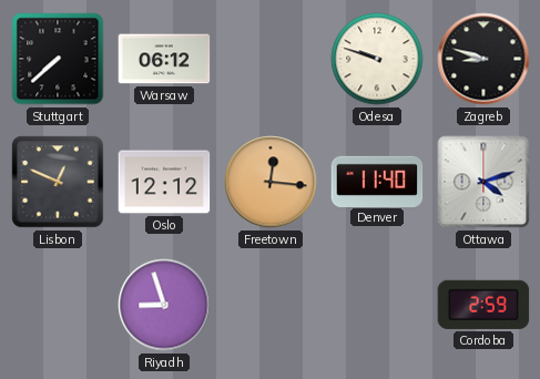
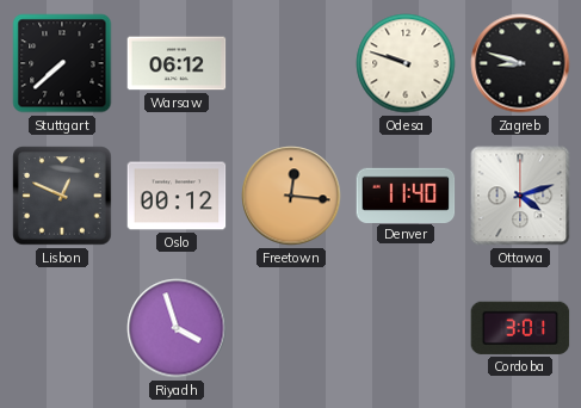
Oslo: 12:12 -> 00:12
Riyadh: 8:57 -> 3:57
Cordoba: 2:59 -> 3:01
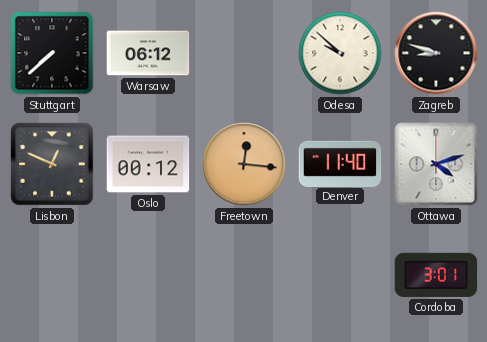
Odesa: 9:48 -> 9:52
Riyadh: 3:57 -> none
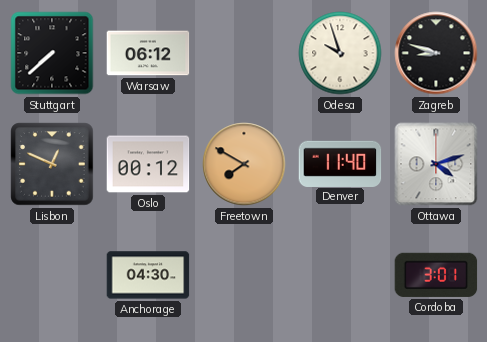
Odesa: 9:52 -> 9:57
Freetown: 12:16 -> 7:50
Anchorage: none -> 04:30
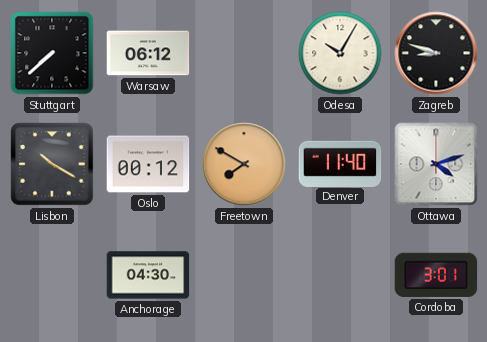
Odesa: 9:57 -> 10:05
Lisbon: 12:49 -> 10:20
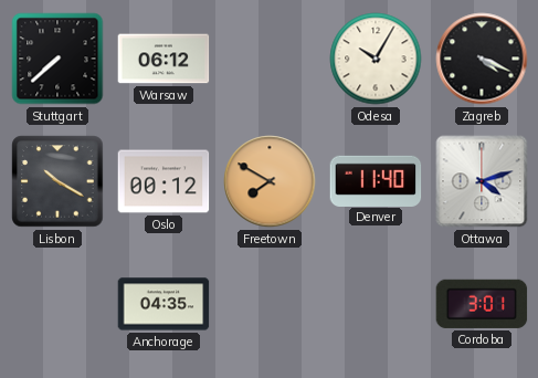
Zagreb: 8:48 -> 4:19
Anchorage: 04:30 -> 04:35
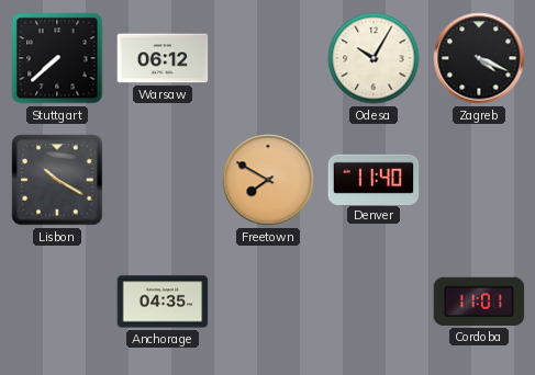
Oslo: 00:12 -> none
Ottawa: 4:12 -> none
Cordoba: 3:01 -> 11:01
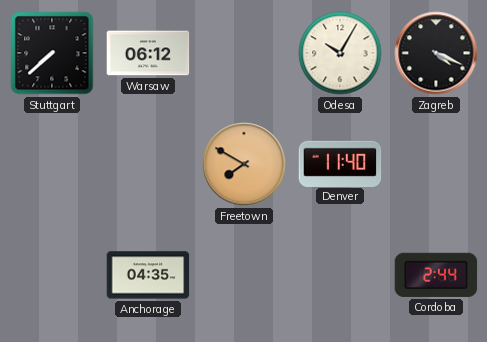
Lisbon: 10:20 -> none
Cordoba: 11:01 -> 2:44
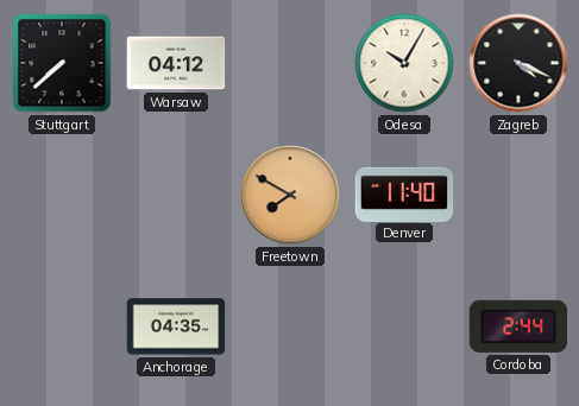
Warsaw: 06:12 -> 04:12
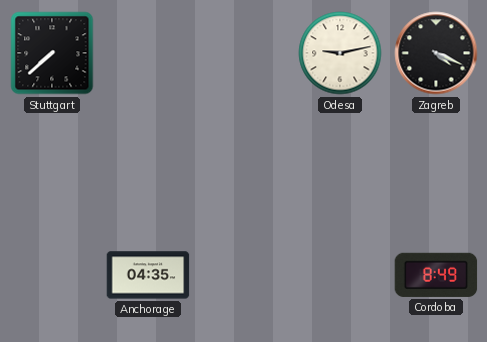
Warsaw: 04:12 -> none
Odesa: 10:05 -> 9:13
Freetown: 7:50 -> none
Denver: 11:40 -> none
Cordoba: 2:44 -> 8:49
